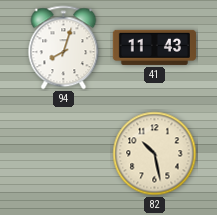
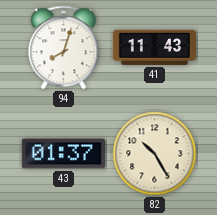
43: none -> 01:37
82: 10:28 -> 10:25
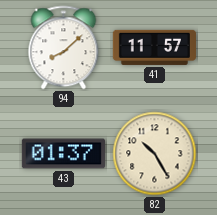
94: 8:03 -> 8:08
41: 11:43 -> 11:57
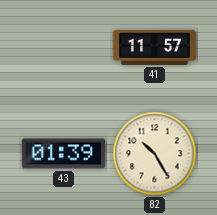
94: 8:08 -> none
43: 01:37 -> 01:39
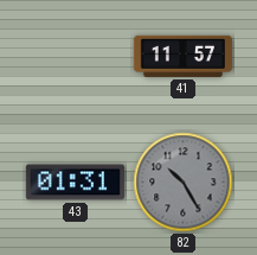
43: 01:39 -> 01:31
82 dial: cream -> grey
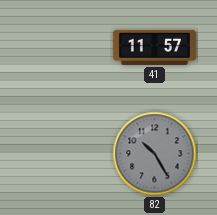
43: 01:31 -> none
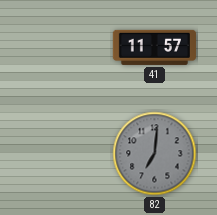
82: 10:25 -> 7:01
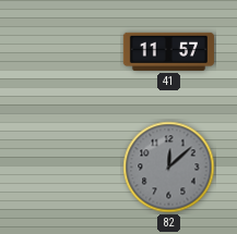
82: 7:01 -> 12:08
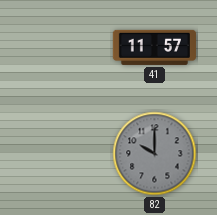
82: 12:08 -> 10:00
